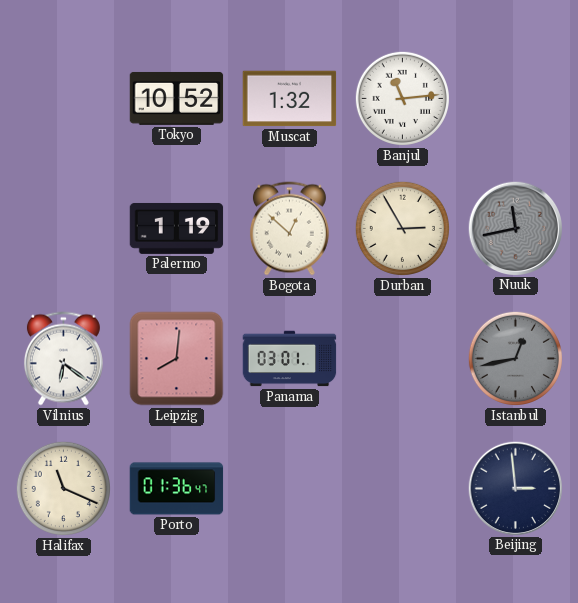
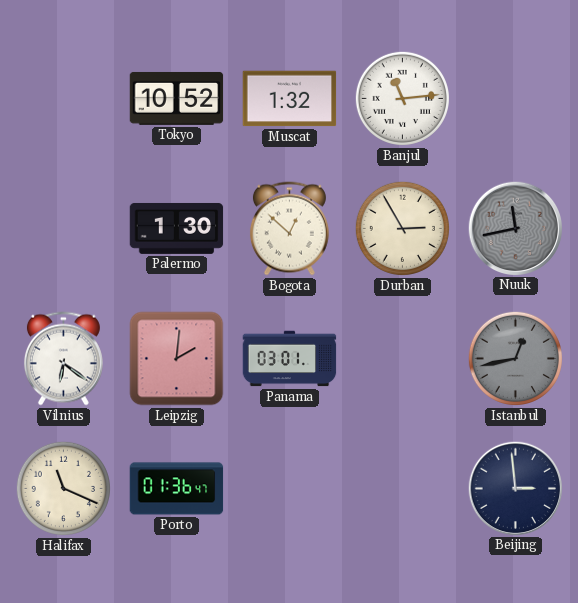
Palermo: 1:19 -> 1:30
Leipzig: 8:01 -> 2:01
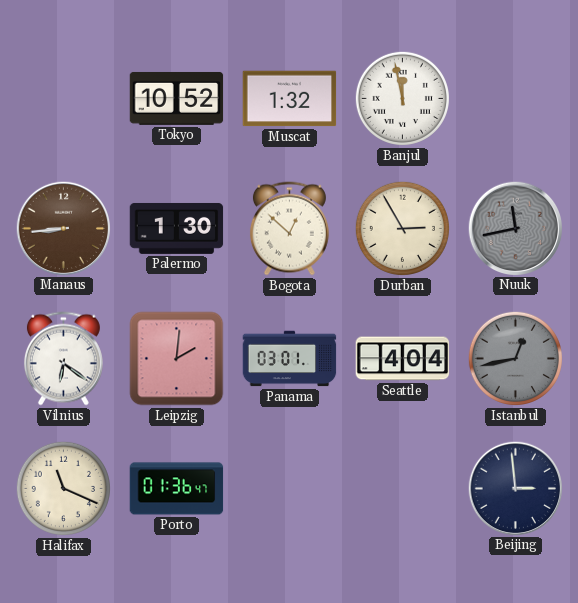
Banjul: 11:14 -> 11:58
Manaus: none -> 8:44
Seattle: none -> 4:04
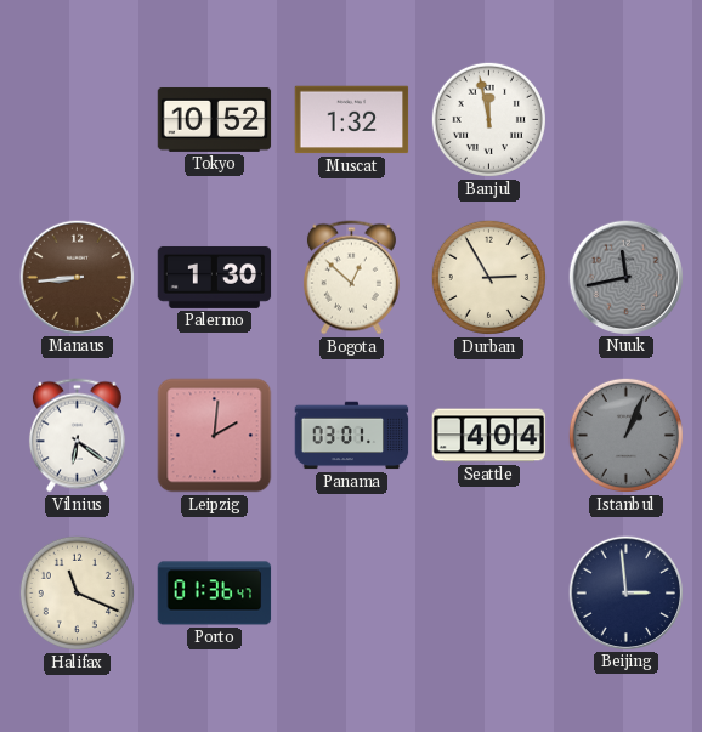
Istanbul: 12:43 -> 1:04
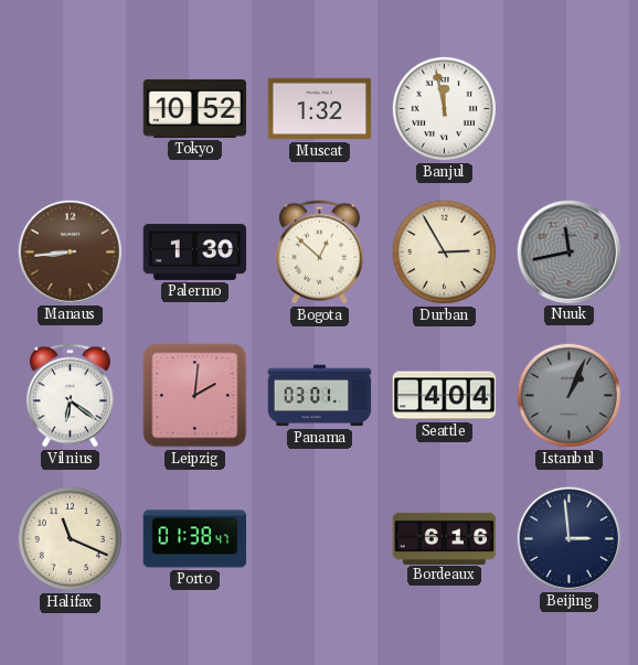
Porto: 01:36 -> 01:38
Bordeaux: none -> 6:16
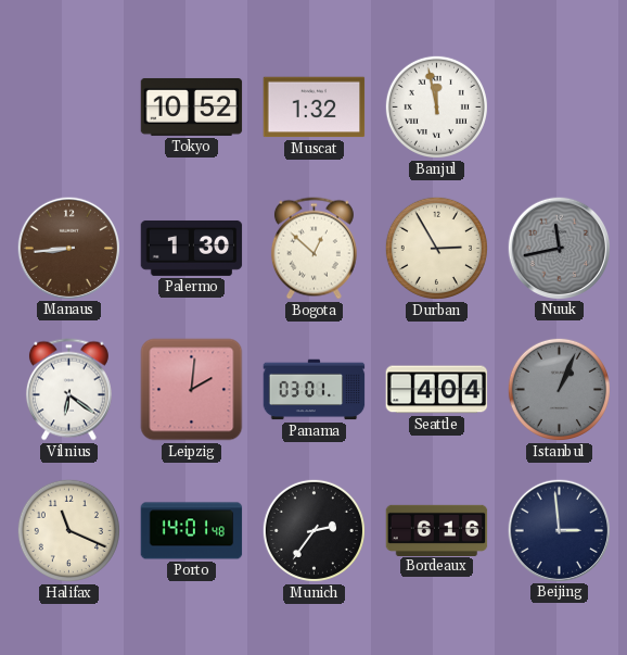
Porto: 01:38 -> 14:01
Munich: none -> 2:36
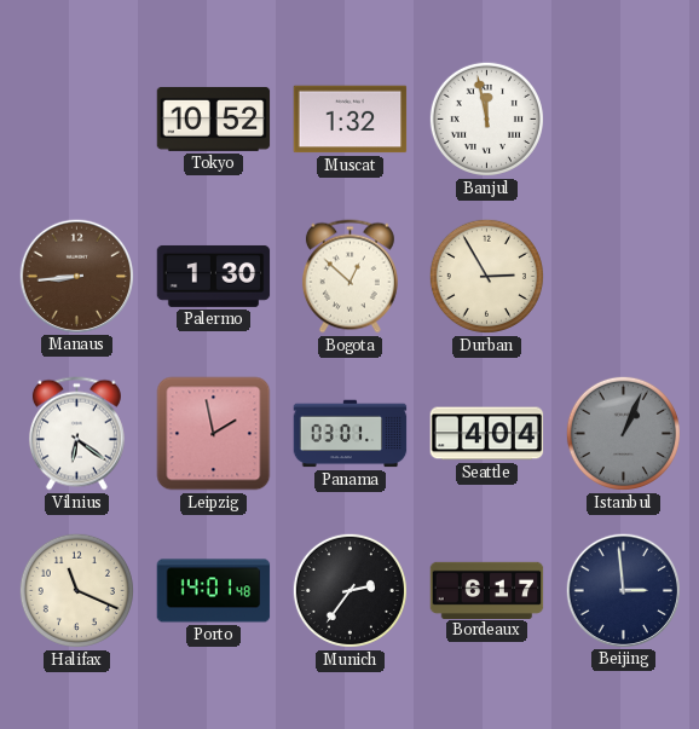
Nuuk: 11:43 -> none
Leipzig: 2:01 -> 1:58
Bordeaux: 6:16 -> 6:17
